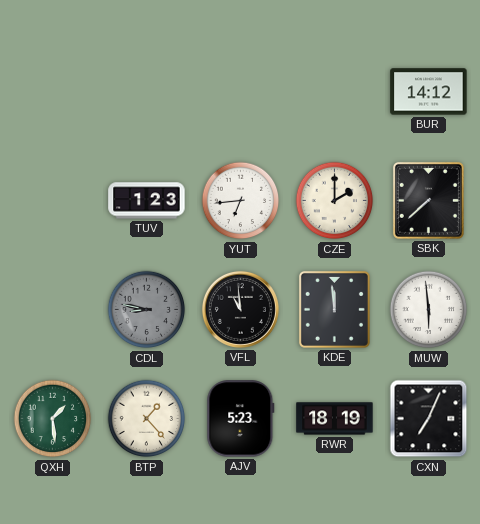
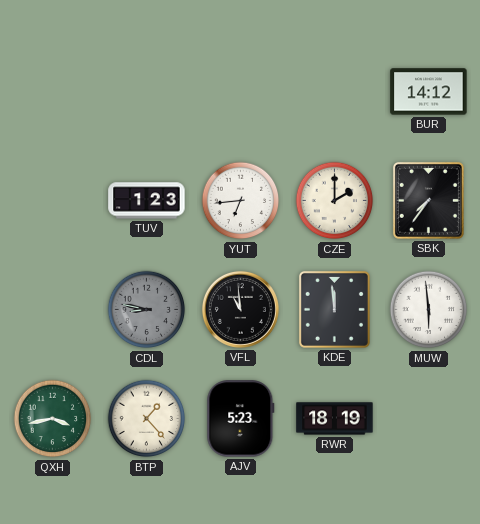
SBK: 7:38 -> 7:36
QXH: 1:29 -> 3:43
CXN: 7:04 -> none
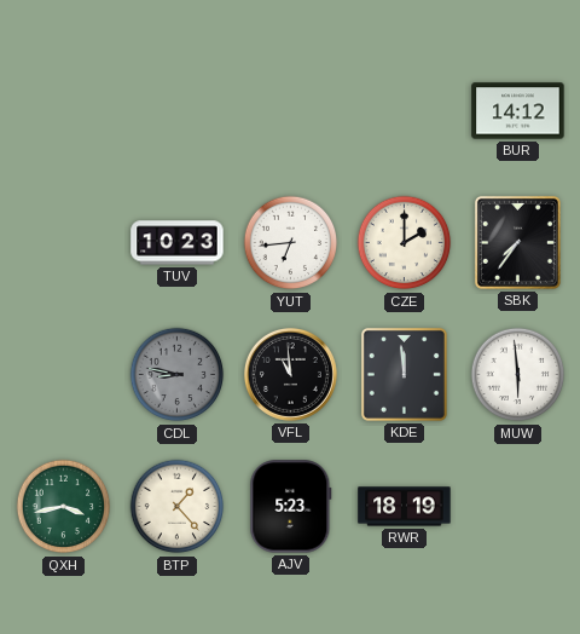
TUV: 1:23 -> 10:23
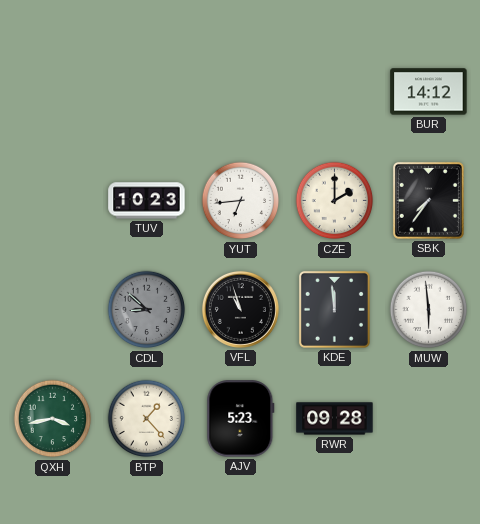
CDL: 8:47 -> 8:52
VFL: 10:59 -> 10:57
RWR: 18:19 -> 09:28
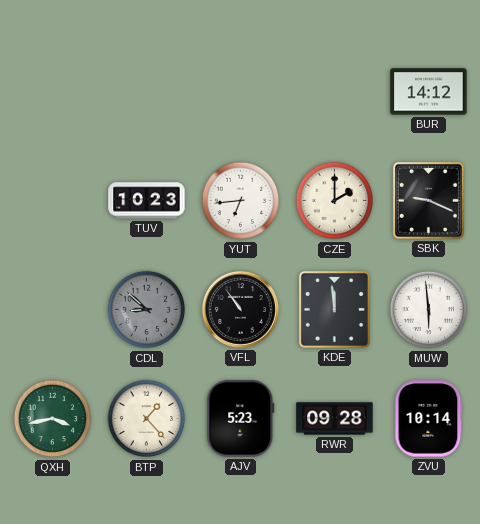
SBK: 7:36 -> 9:19
VFL: 10:57 -> 10:54
ZVU: none -> 10:14
